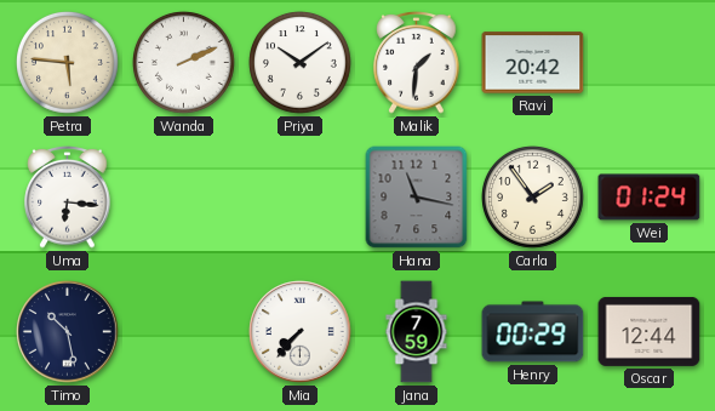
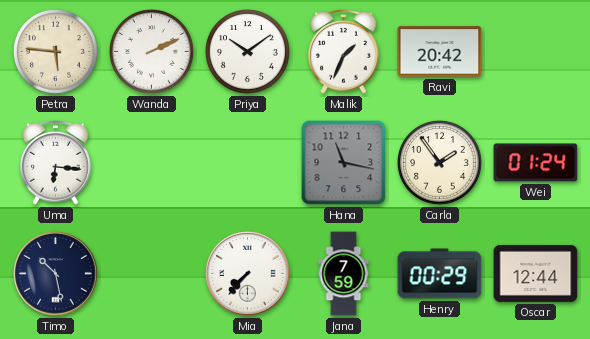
Malik: 1:31 -> 1:34
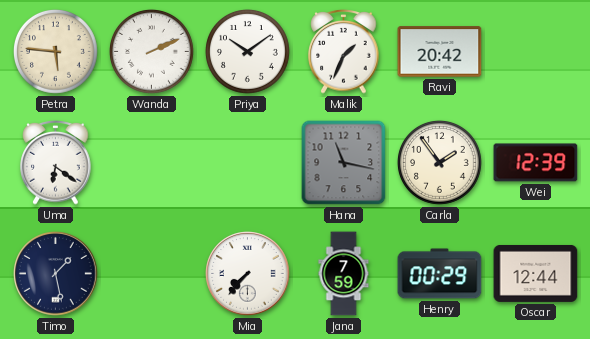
Uma: 6:16 -> 6:21
Wei: 01:24 -> 12:39
Timo: 10:28 -> 1:28
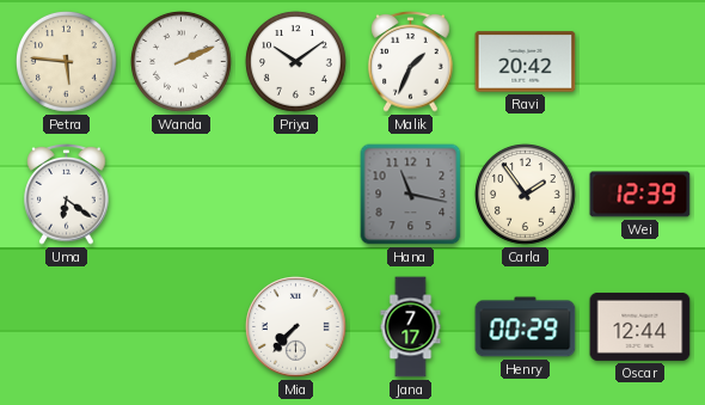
Timo: 1:28 -> none
Jana: 7:59 -> 7:17
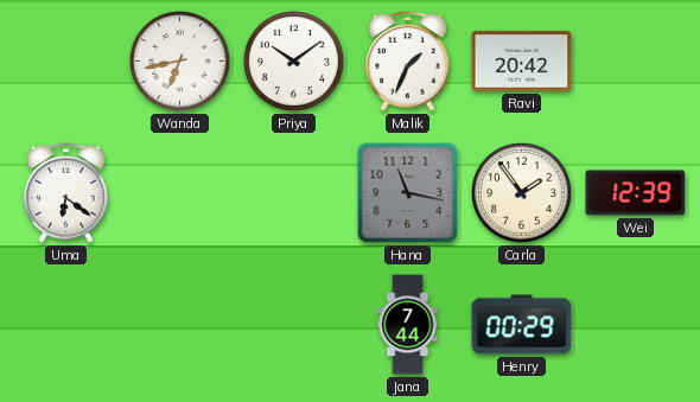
Petra: 5:46 -> none
Wanda: 2:11 -> 6:43
Mia: 7:37 -> none
Jana: 7:17 -> 7:44
Oscar: 12:44 -> none
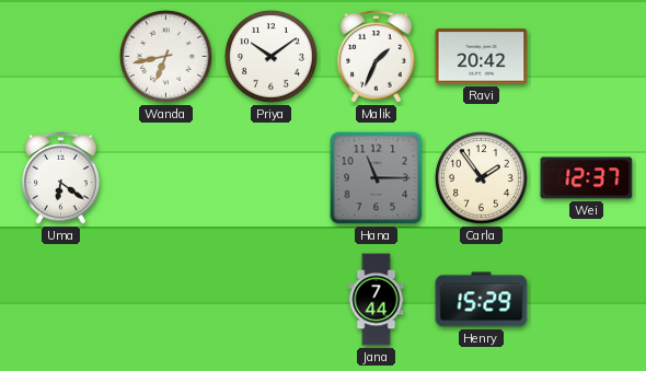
Hana: 11:17 -> 11:15
Wei: 12:39 -> 12:37
Henry: 00:29 -> 15:29
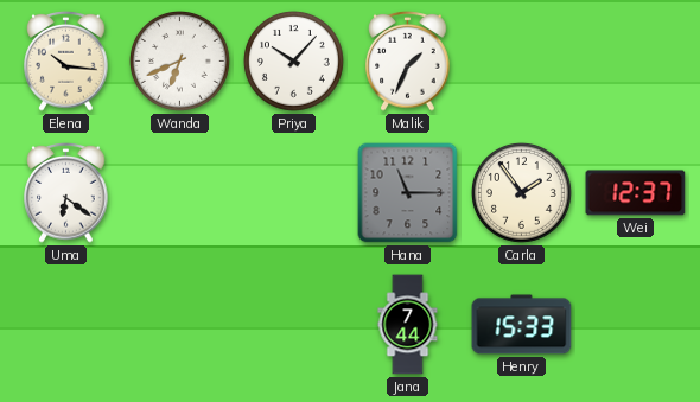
Elena: none -> 10:16
Wanda: 6:43 -> 6:41
Priya: 10:09 -> 10:07
Ravi: 20:42 -> none
Henry: 15:29 -> 15:33
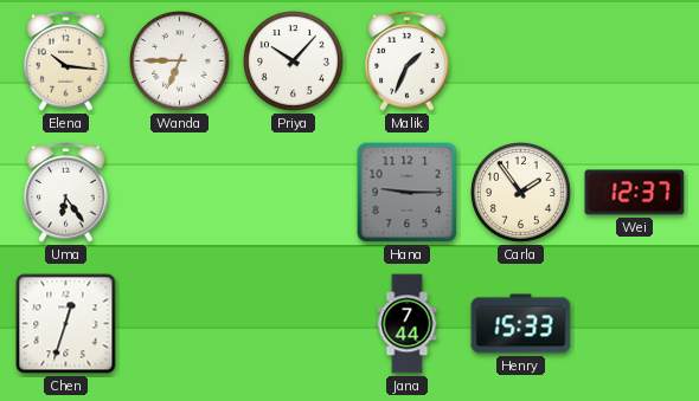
Wanda: 6:41 -> 6:45
Uma: 6:21 -> 6:24
Hana: 11:15 -> 9:15
Chen: none -> 12:33
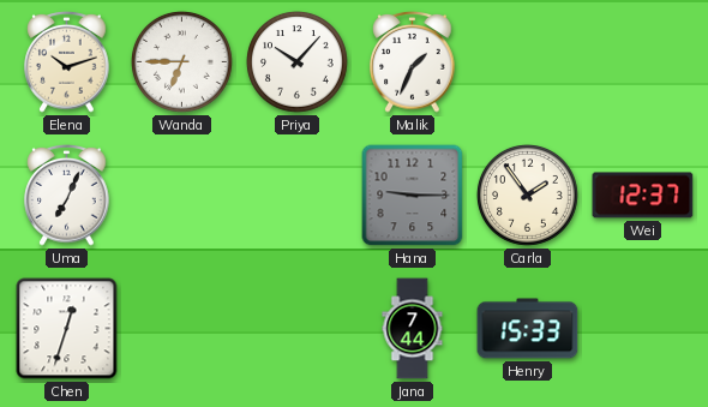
Elena: 10:16 -> 10:12
Uma: 6:24 -> 7:04
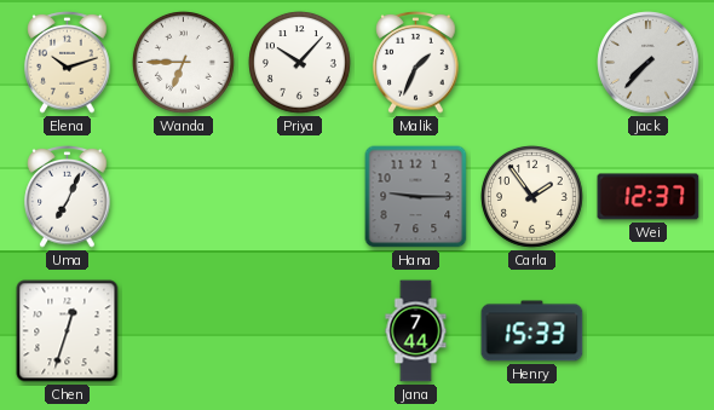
Jack: none -> 7:37
